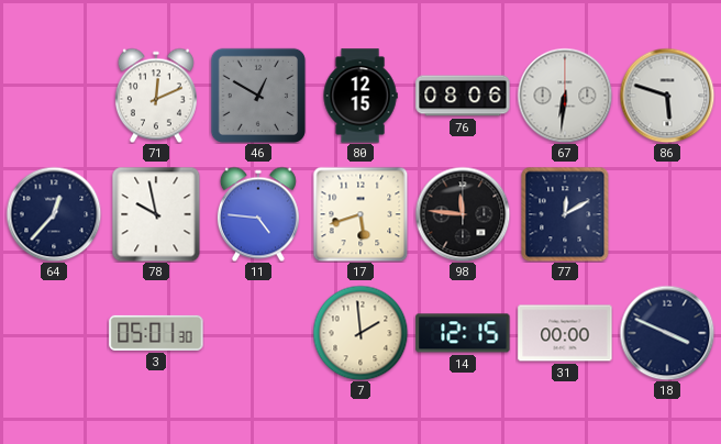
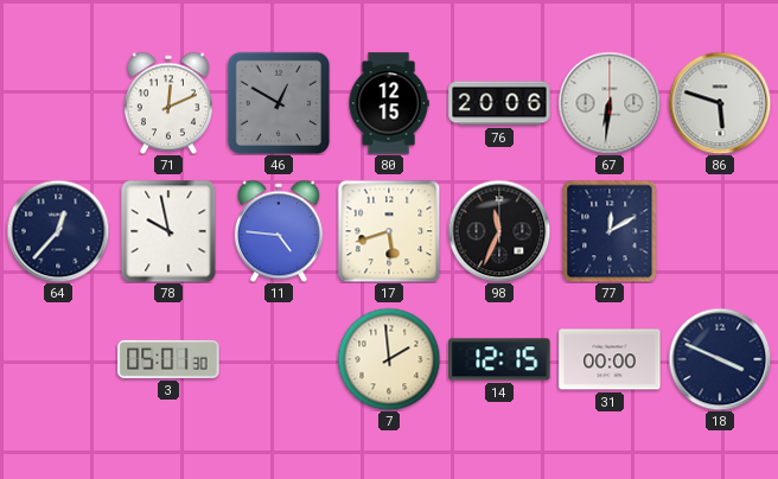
76: 08:06 -> 20:06
98: 11:46 -> 11:34
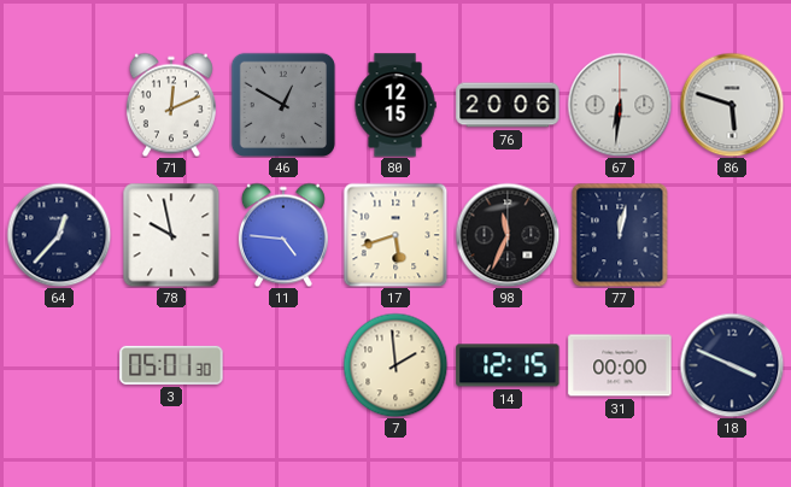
77: 12:10 -> 12:02
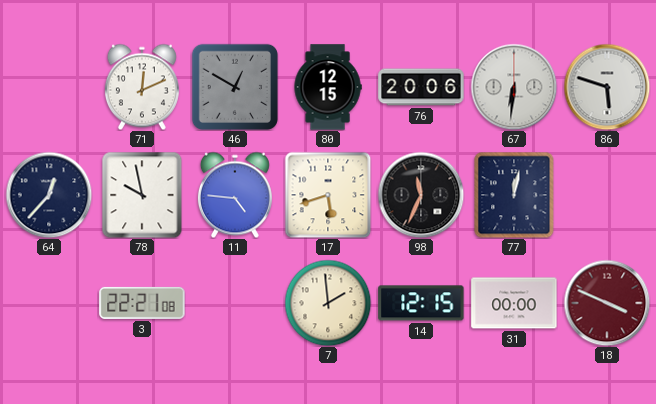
3: 05:01 -> 22:21
18 dial: navy -> burgundy
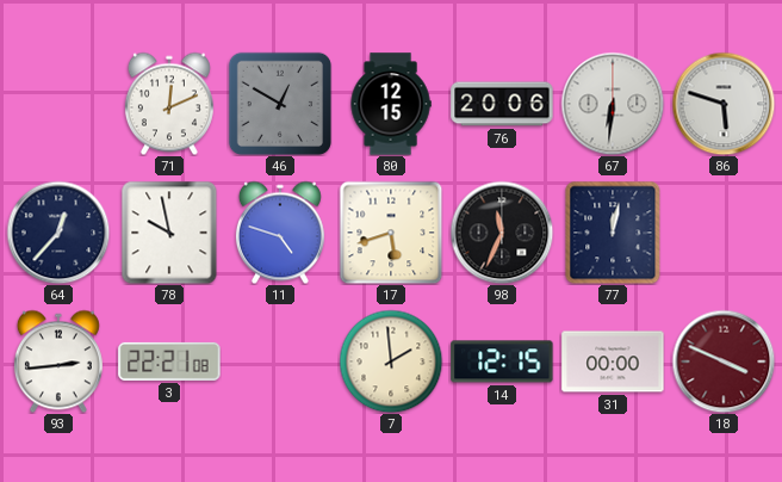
11: 4:46 -> 4:48
93: none -> 2:44
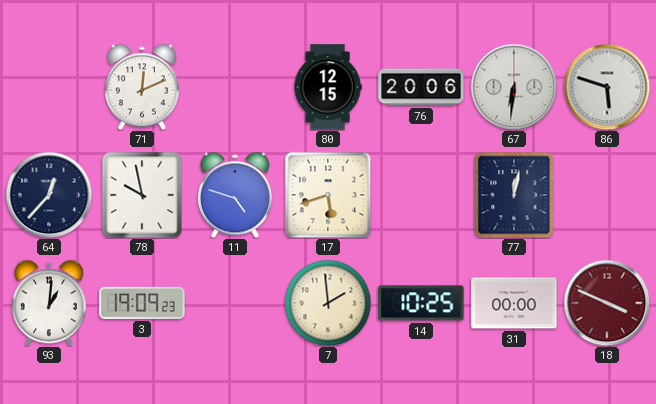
46: 12:50 -> none
98: 11:34 -> none
93: 2:44 -> 1:01
3: 22:21 -> 19:09
14: 12:15 -> 10:25
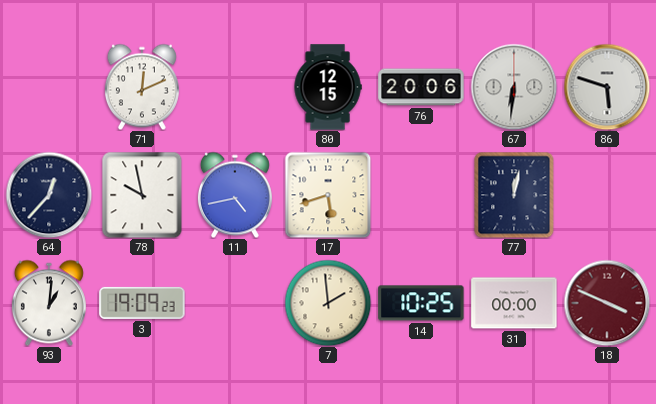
11: 4:48 -> 4:43
